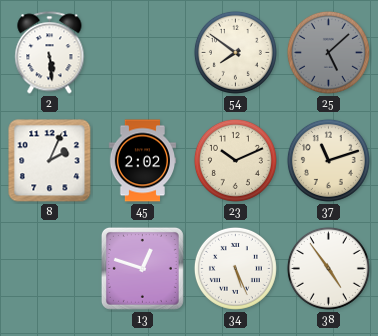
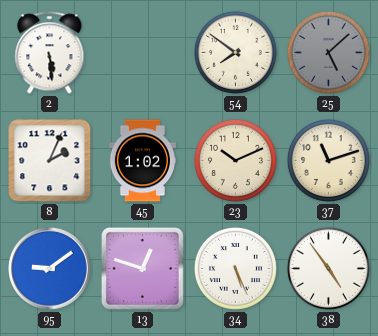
45: 2:02 -> 1:02
95: none -> 9:09
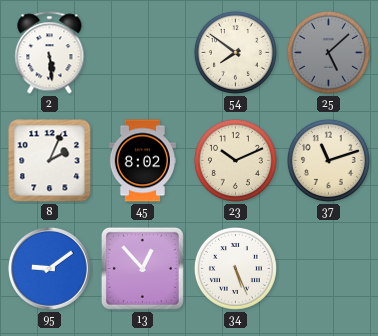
45: 1:02 -> 8:02
13: 12:48 -> 12:53
38: 4:54 -> none
